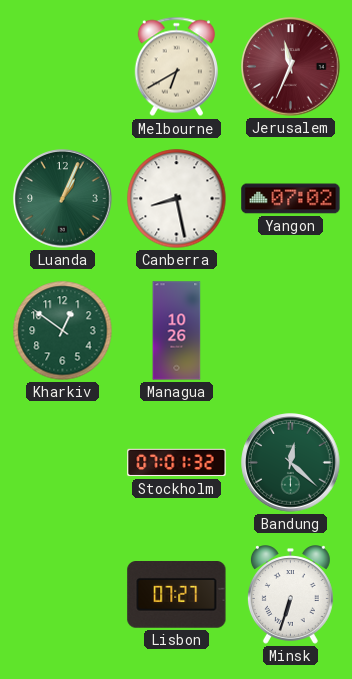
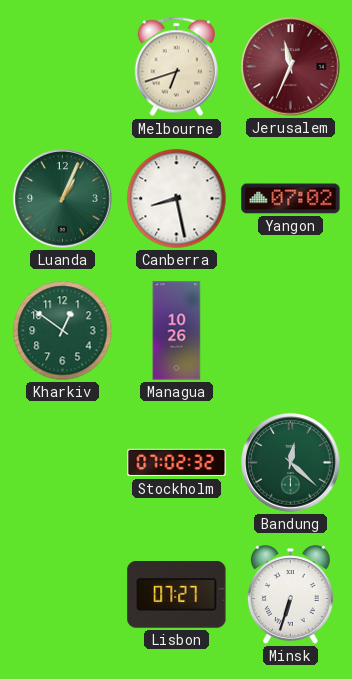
Melbourne: 6:40 -> 6:42
Stockholm: 07:01 -> 07:02
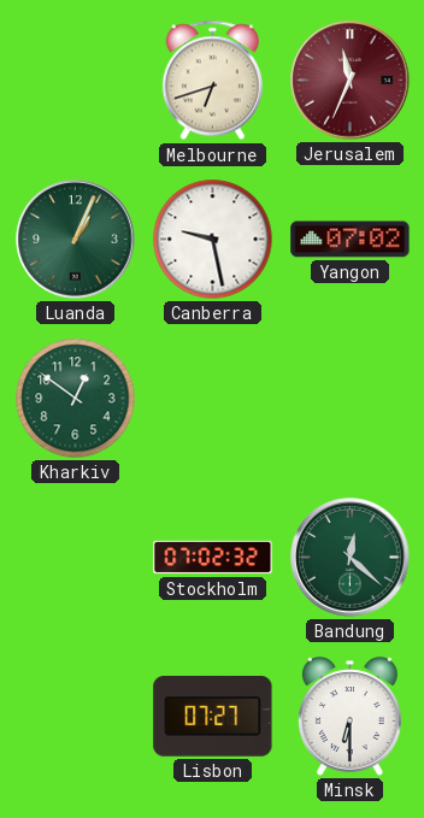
Canberra: 8:28 -> 9:28
Managua: 10:26 -> none
Minsk: 6:33 -> 6:30
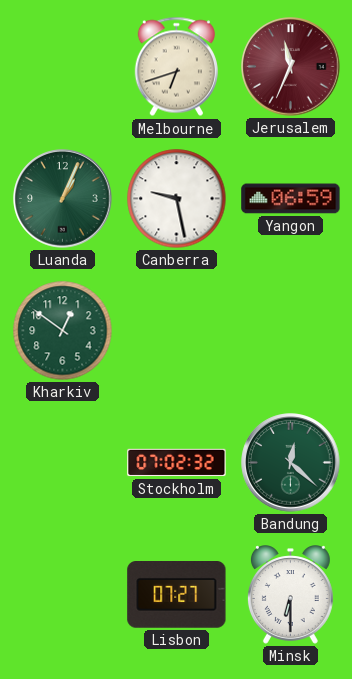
Yangon: 07:02 -> 06:59
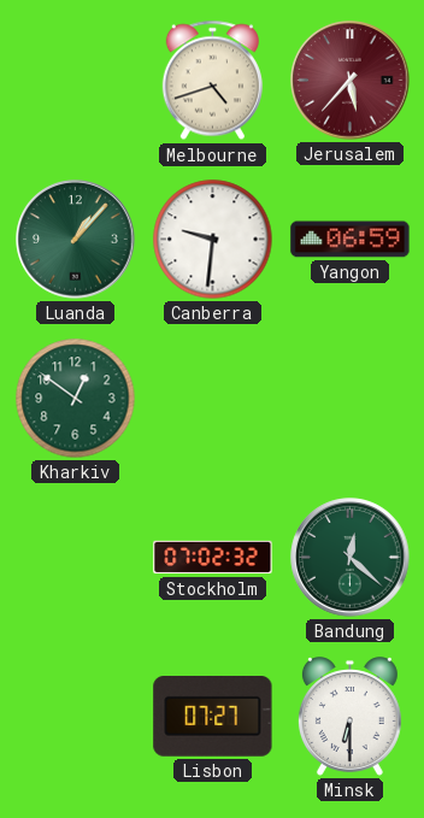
Melbourne: 6:42 -> 4:42
Jerusalem: 11:34 -> 5:37
Luanda: 1:04 -> 1:07
Canberra: 9:28 -> 9:31
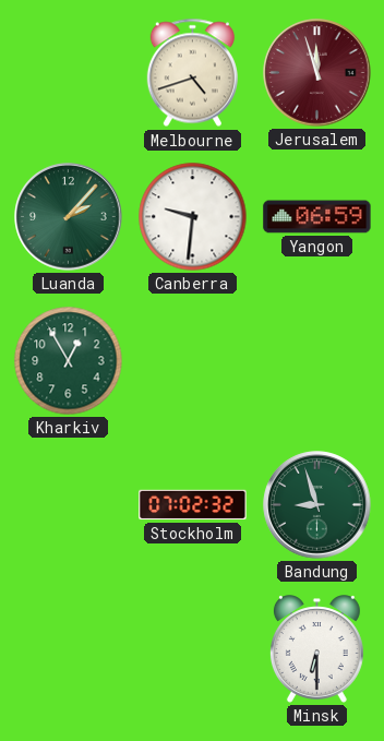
Jerusalem: 5:37 -> 11:57
Luanda: 1:07 -> 2:07
Kharkiv: 12:51 -> 12:55
Bandung: 12:22 -> 8:57
Lisbon: 07:27 -> none
